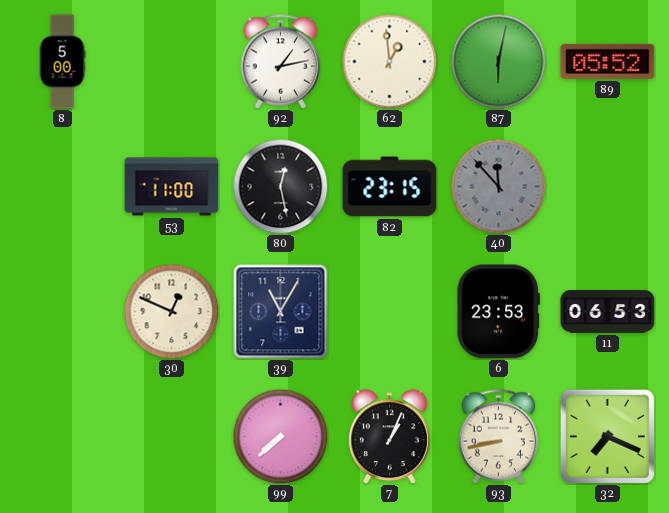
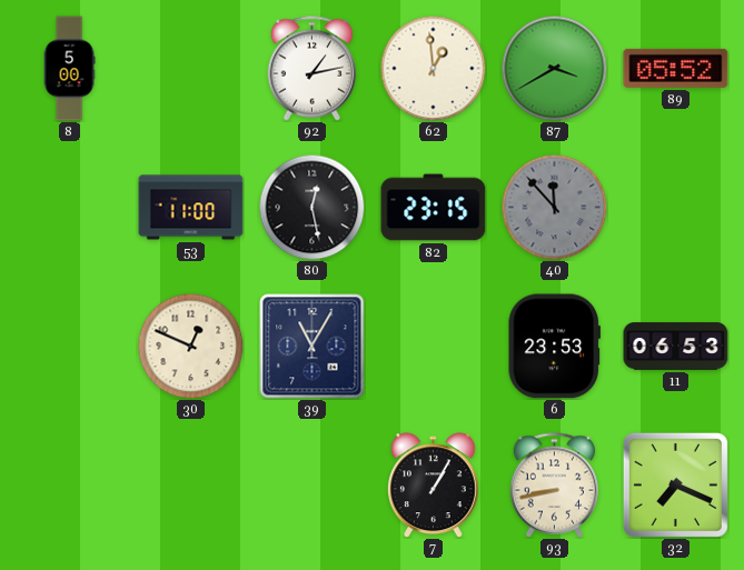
87: 6:02 -> 3:40
99: 7:38 -> none
7: 1:04 -> 1:05
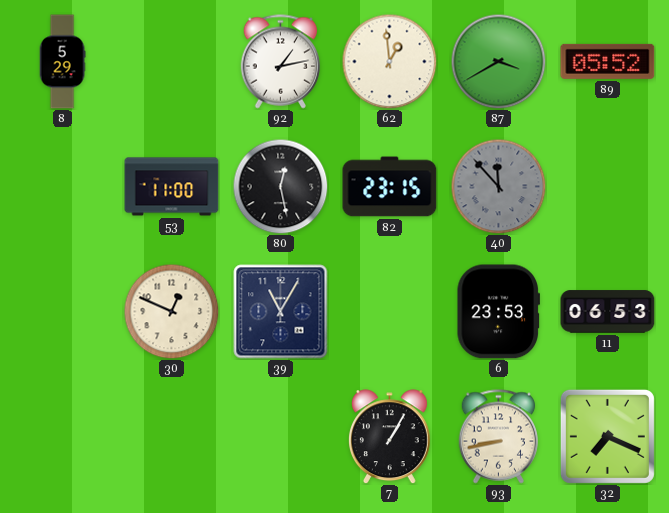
8: 5:00 -> 5:29
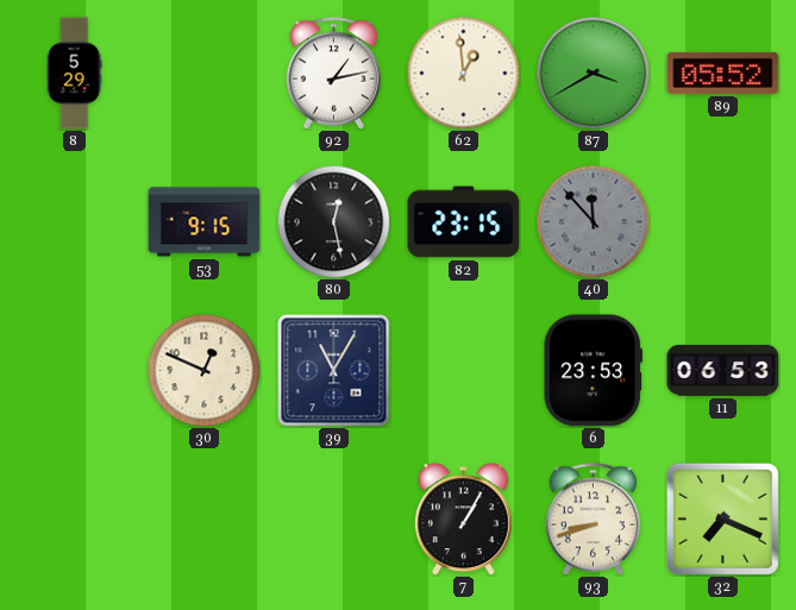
53: 11:00 -> 9:15
93: 8:43 -> 8:42
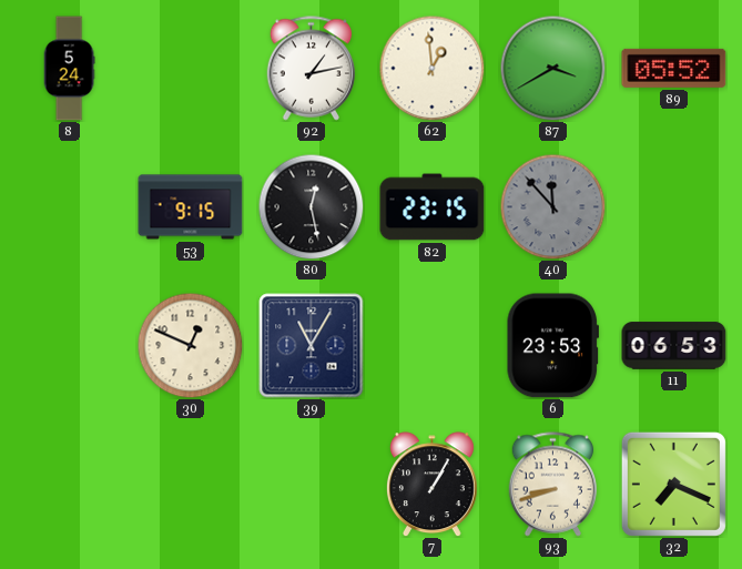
8: 5:29 -> 5:24
